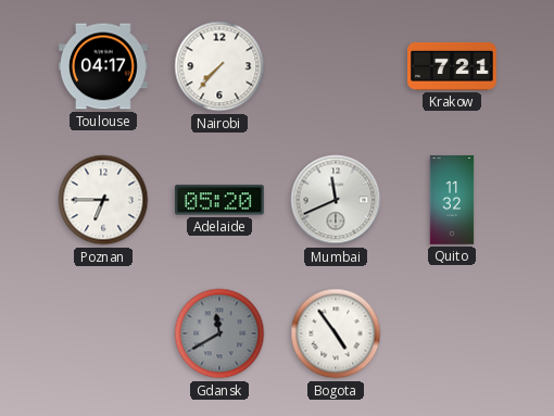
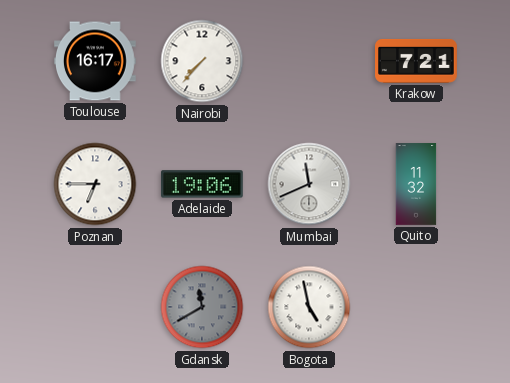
Toulouse: 04:17 -> 16:17
Adelaide: 05:20 -> 19:06
Bogota: 4:54 -> 4:58
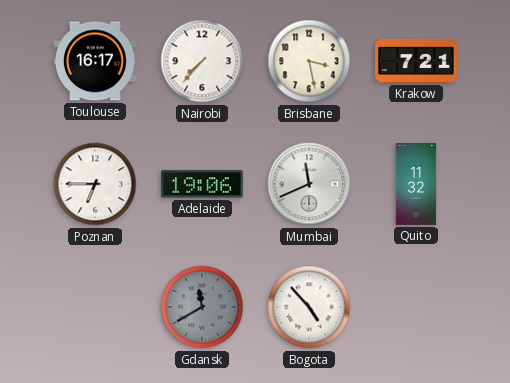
Brisbane: none -> 3:28
Bogota: 4:58 -> 4:53
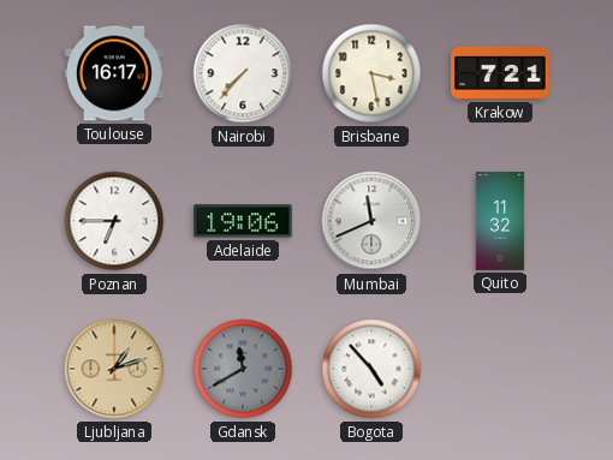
Ljubljana: none -> 1:12
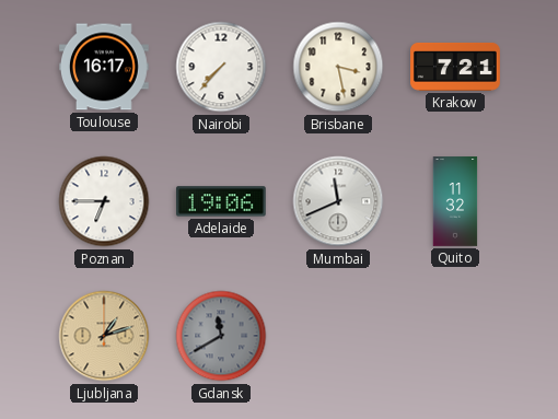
Bogota: 4:53 -> none
